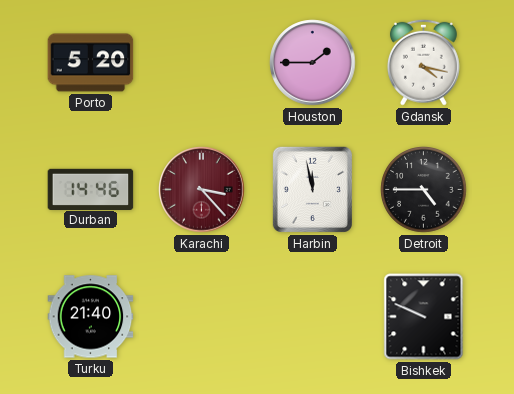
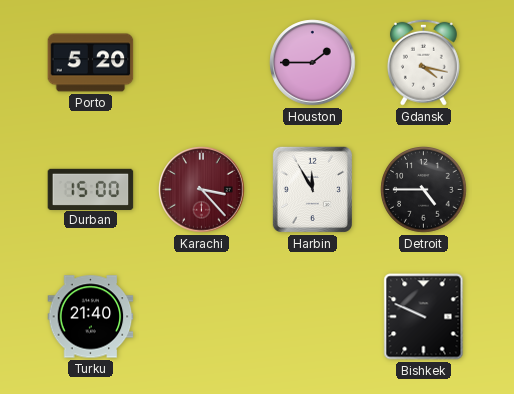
Durban: 14:46 -> 15:00
Harbin: 11:58 -> 11:55
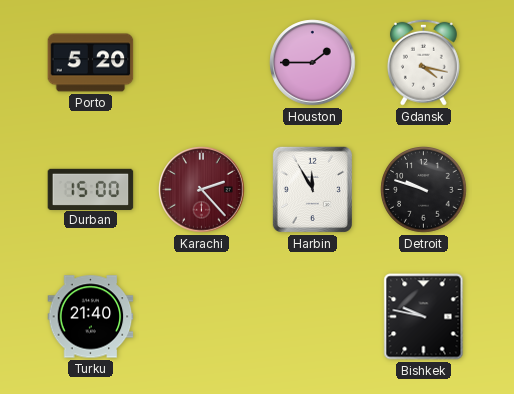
Karachi: 3:23 -> 2:23
Detroit: 4:45 -> 9:48
Bishkek: 9:49 -> 9:47
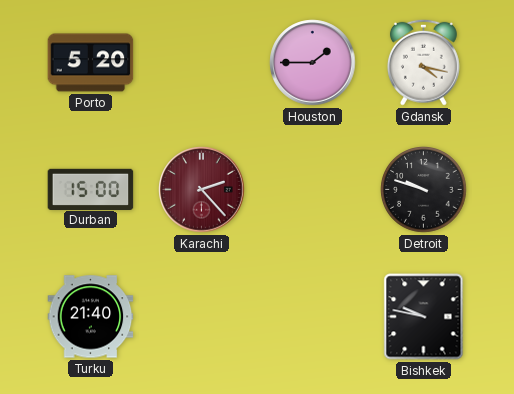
Harbin: 11:55 -> none
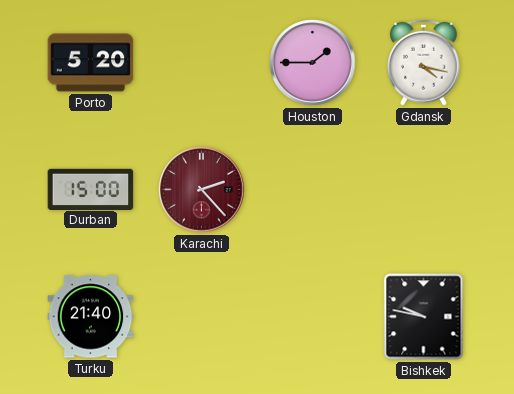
Detroit: 9:48 -> none
